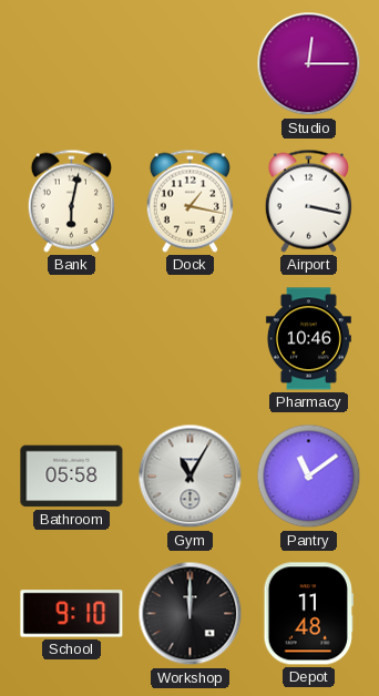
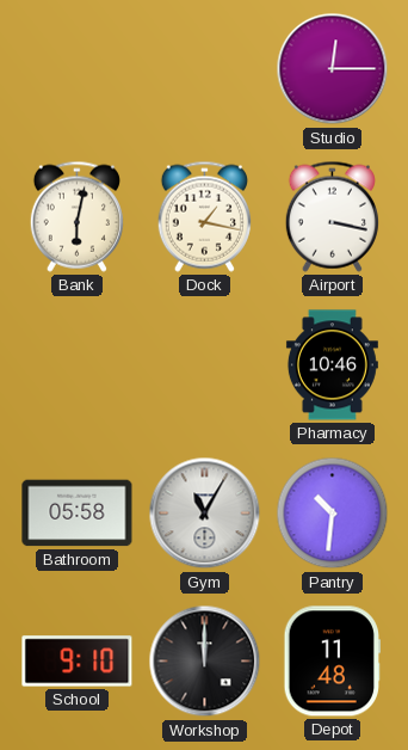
Pantry: 11:09 -> 10:31
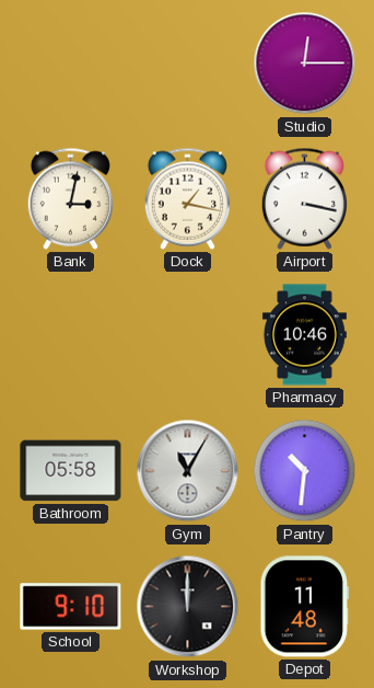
Bank: 6:02 -> 3:02
